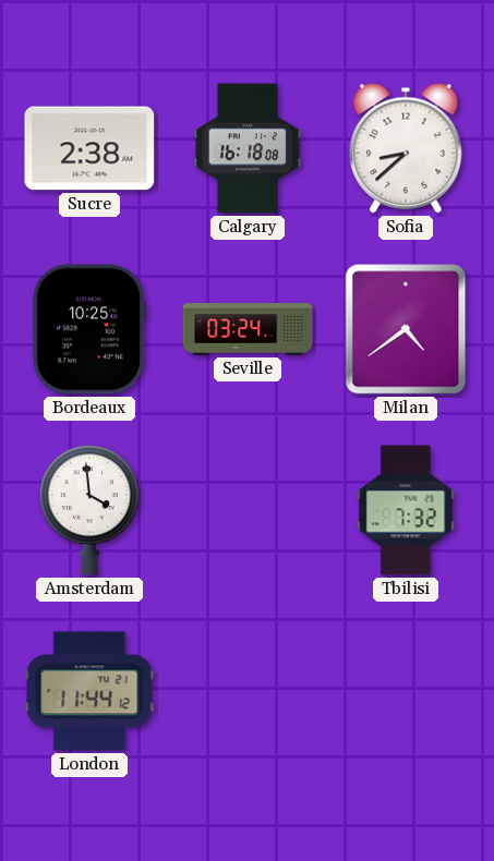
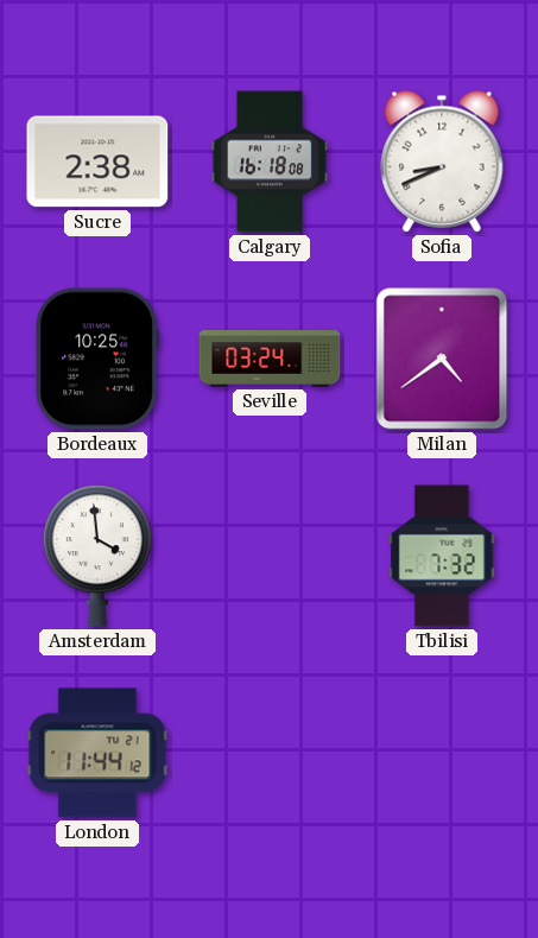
Sofia: 8:38 -> 8:41
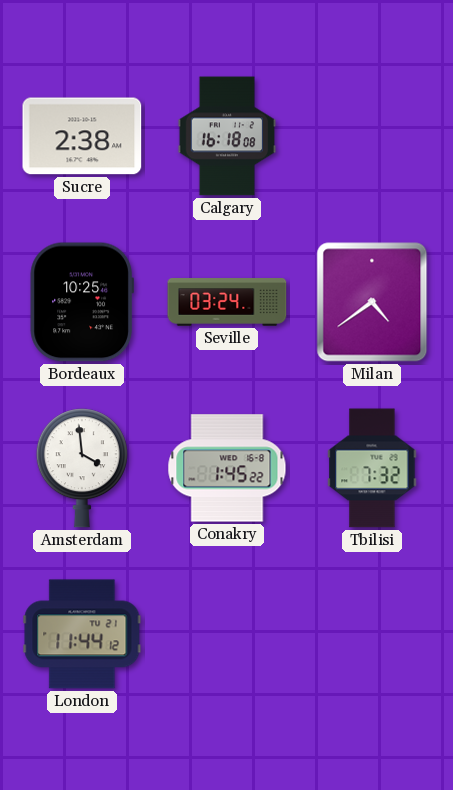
Sofia: 8:41 -> none
Conakry: none -> 1:45
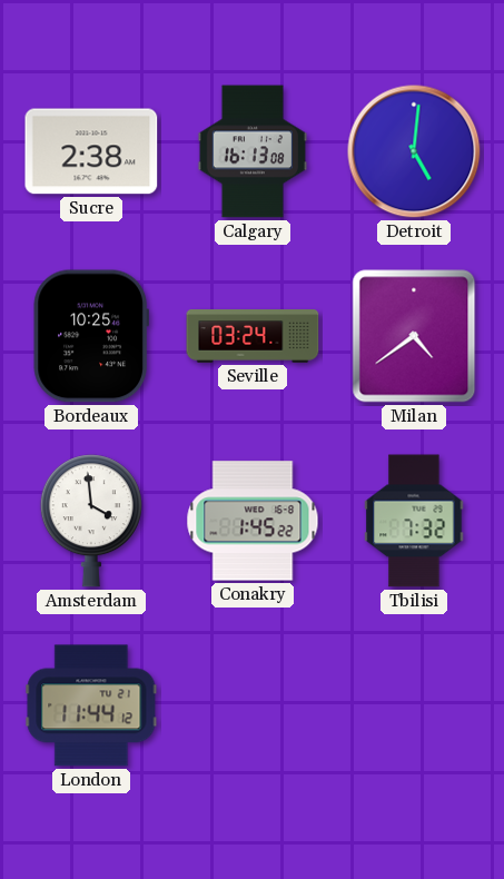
Calgary: 16:18 -> 16:13
Detroit: none -> 5:01
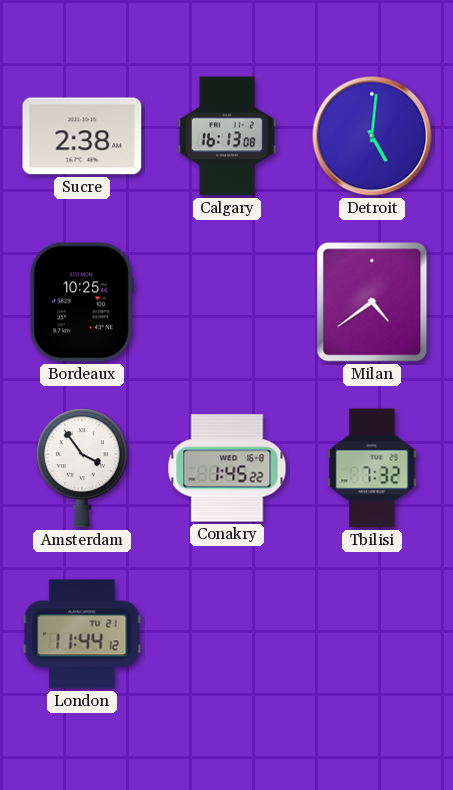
Seville: 03:24 -> none
Amsterdam: 3:59 -> 3:54
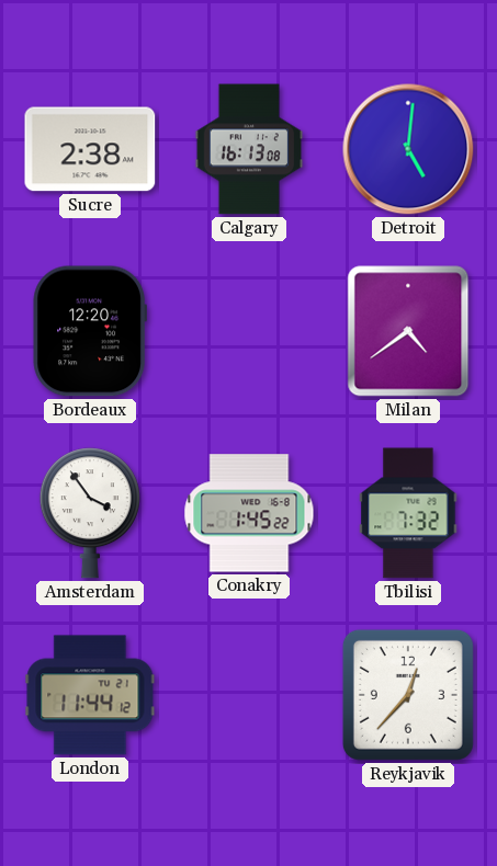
Bordeaux: 10:25 -> 12:20
Reykjavik: none -> 12:37
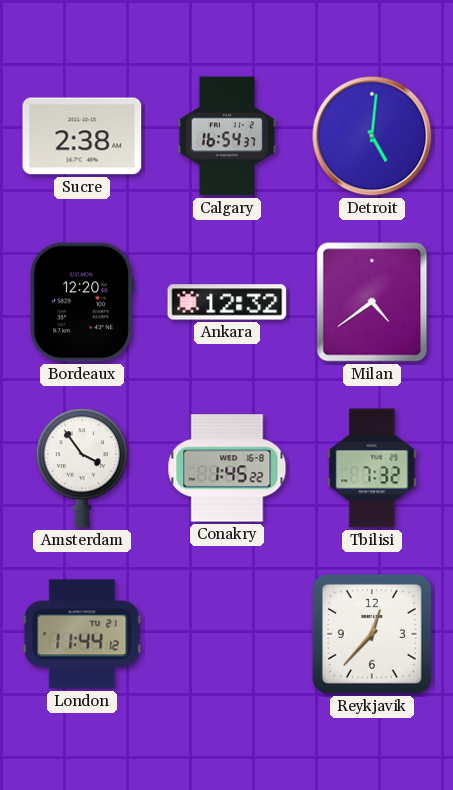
Calgary: 16:13 -> 16:54
Ankara: none -> 12:32
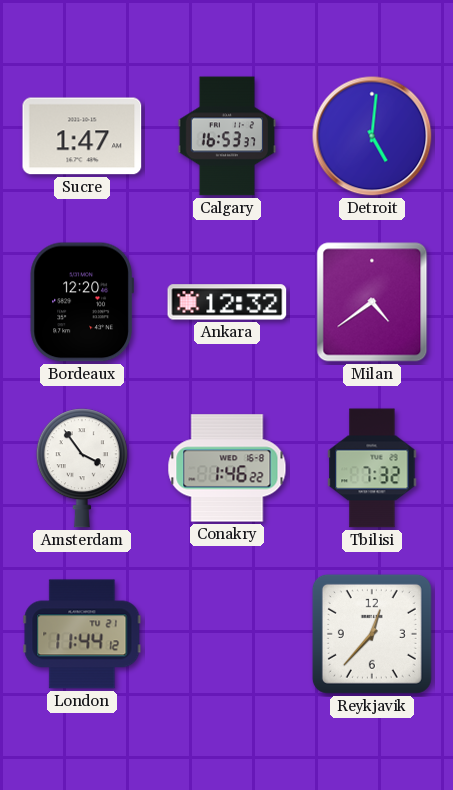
Sucre: 2:38 -> 1:47
Calgary: 16:54 -> 16:53
Conakry: 1:45 -> 1:46
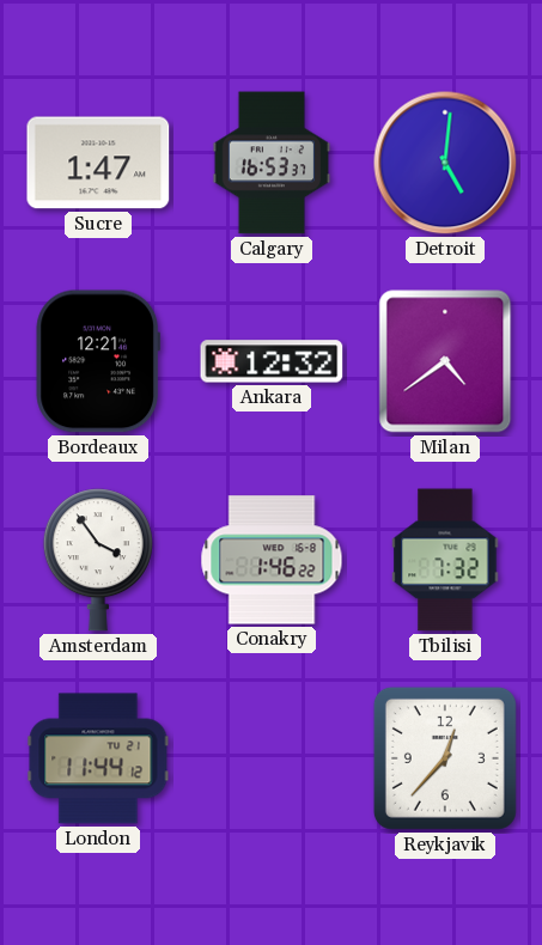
Bordeaux: 12:20 -> 12:21
